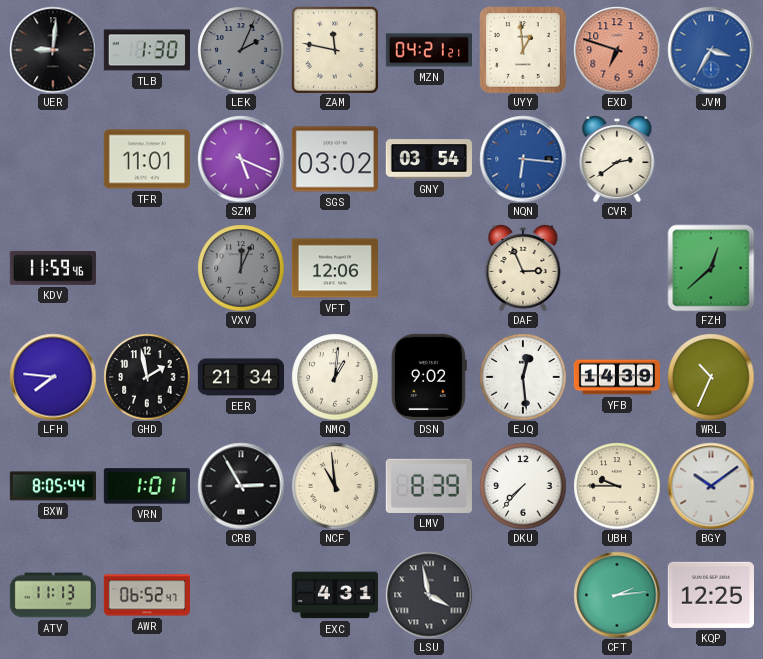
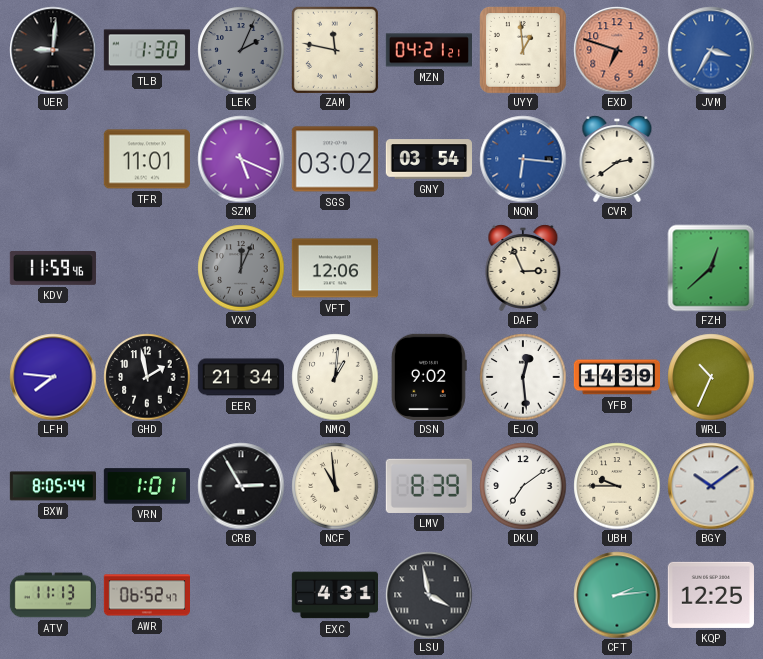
DKU: 7:37 -> 7:09
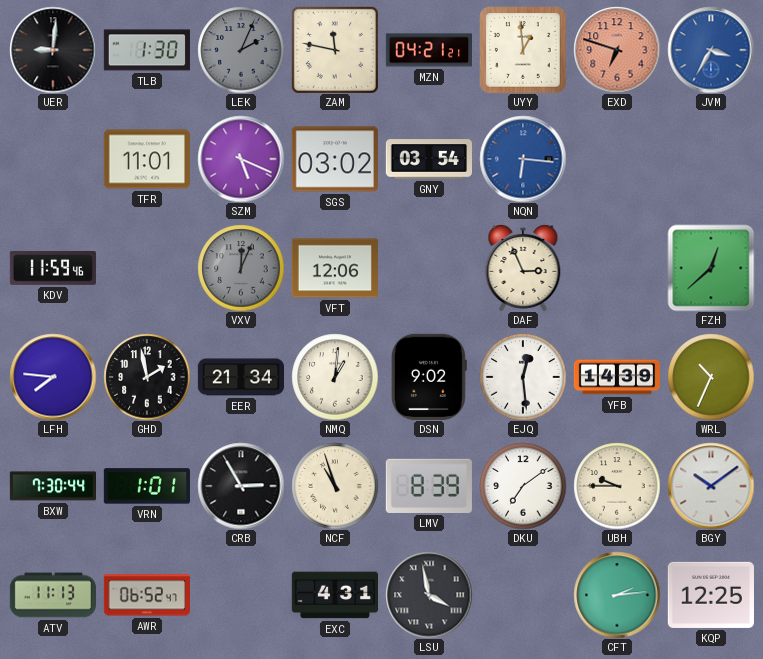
CVR: 2:39 -> none
BXW: 8:05 -> 7:30
NCF: 10:59 -> 10:57
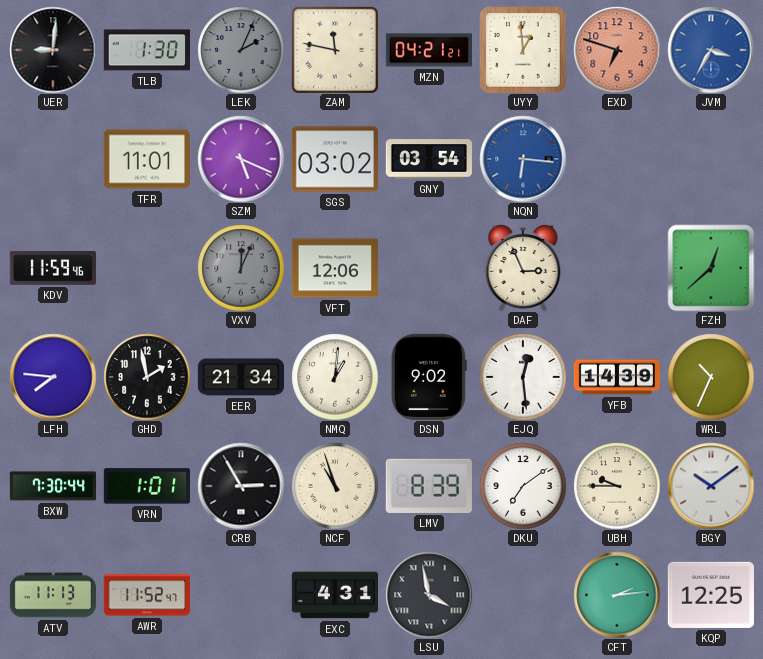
AWR: 06:52 -> 11:52
